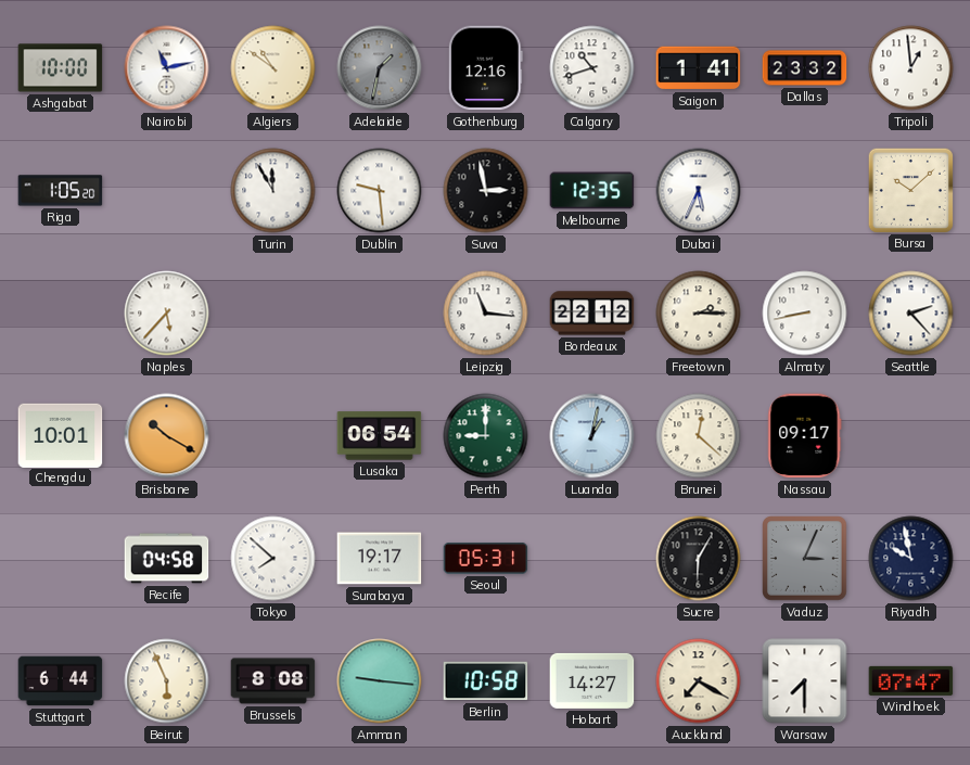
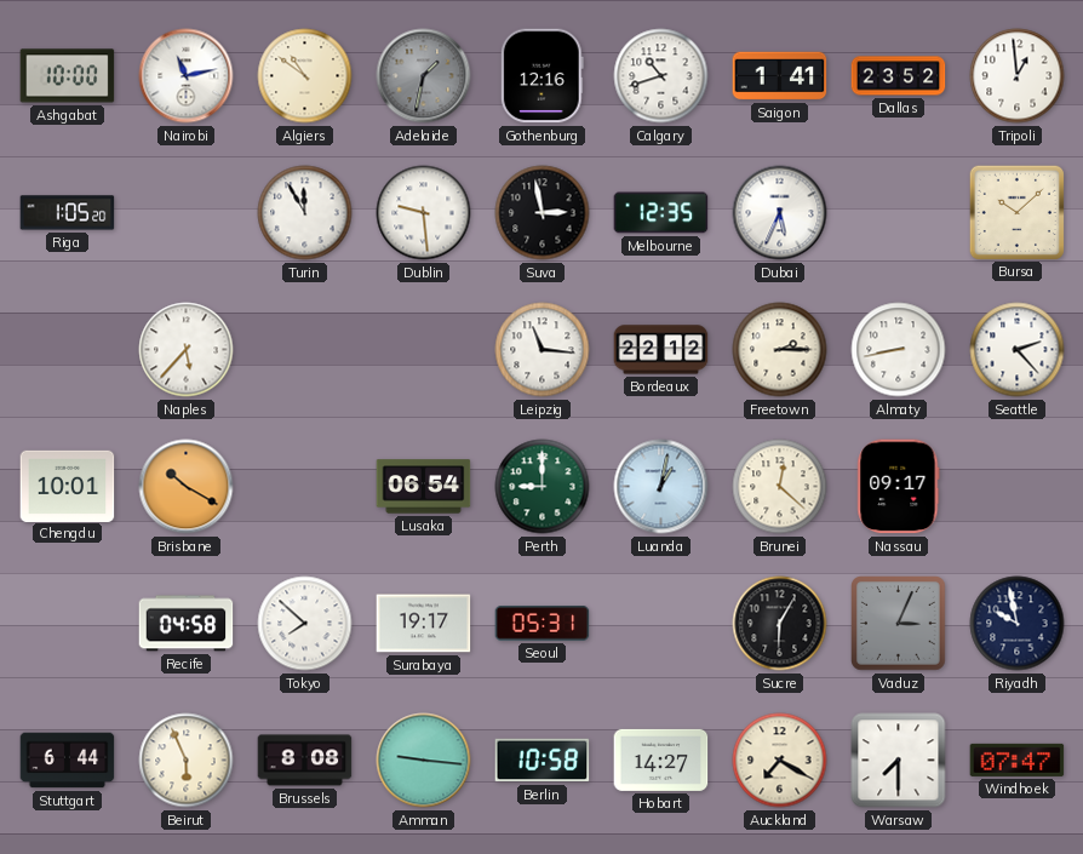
Dallas: 23:32 -> 23:52
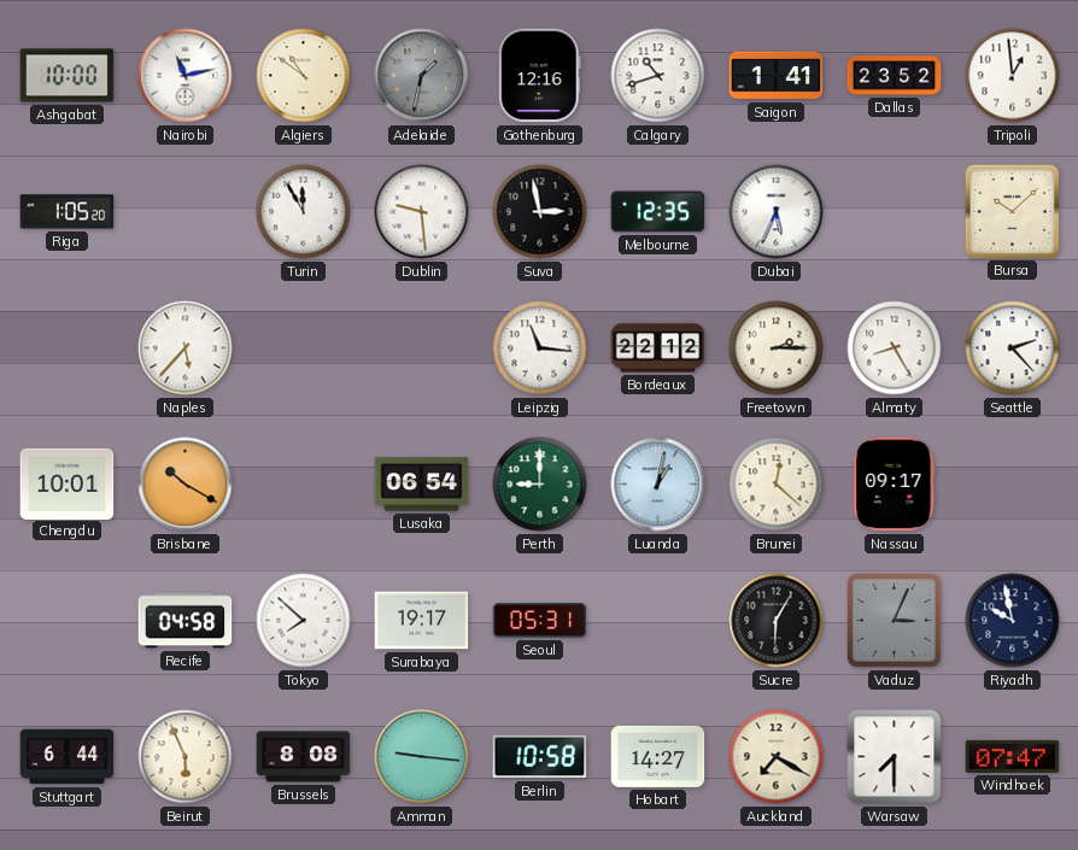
Almaty: 8:43 -> 8:25
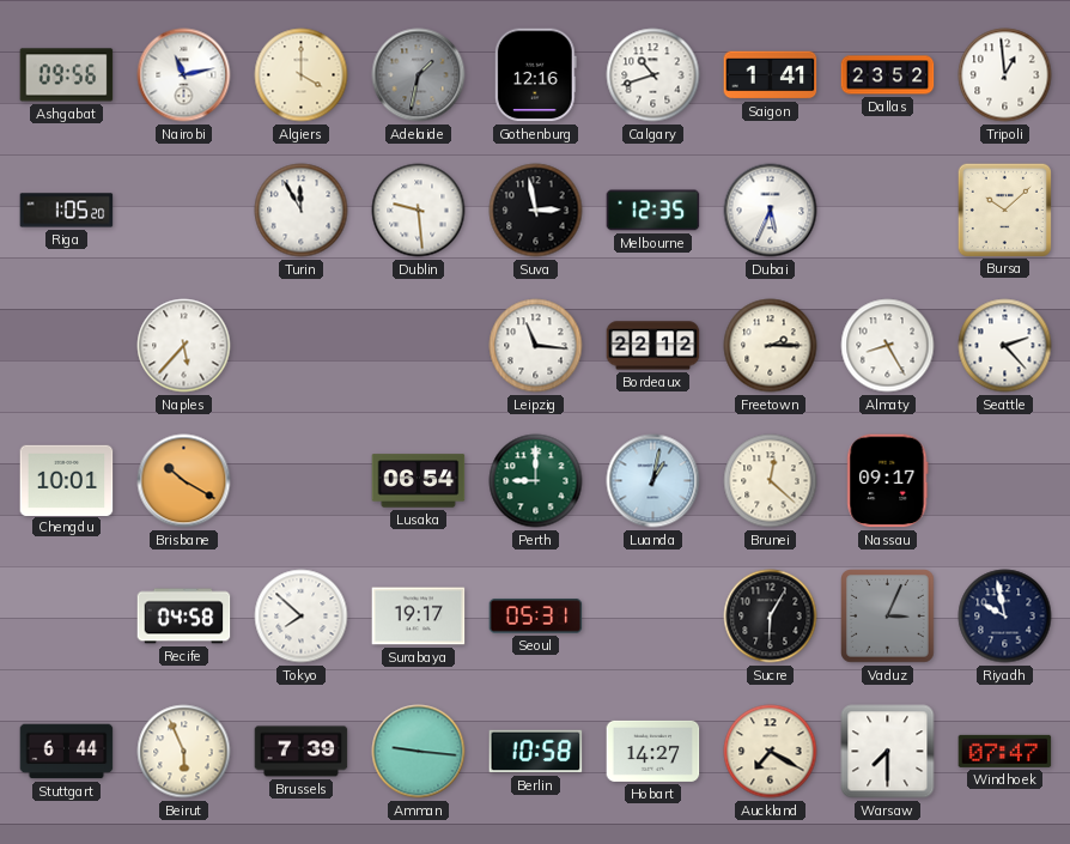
Ashgabat: 10:00 -> 09:56
Algiers: 10:51 -> 4:00
Brussels: 8:08 -> 7:39
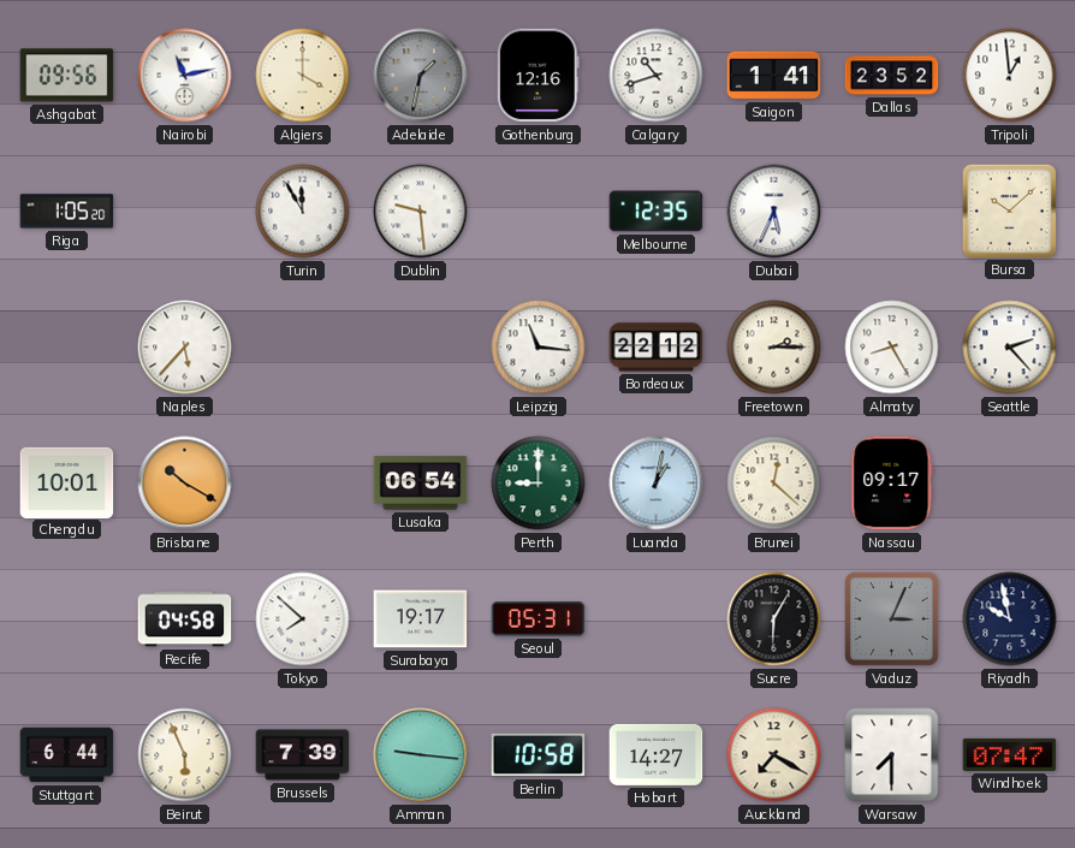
Suva: 2:58 -> none
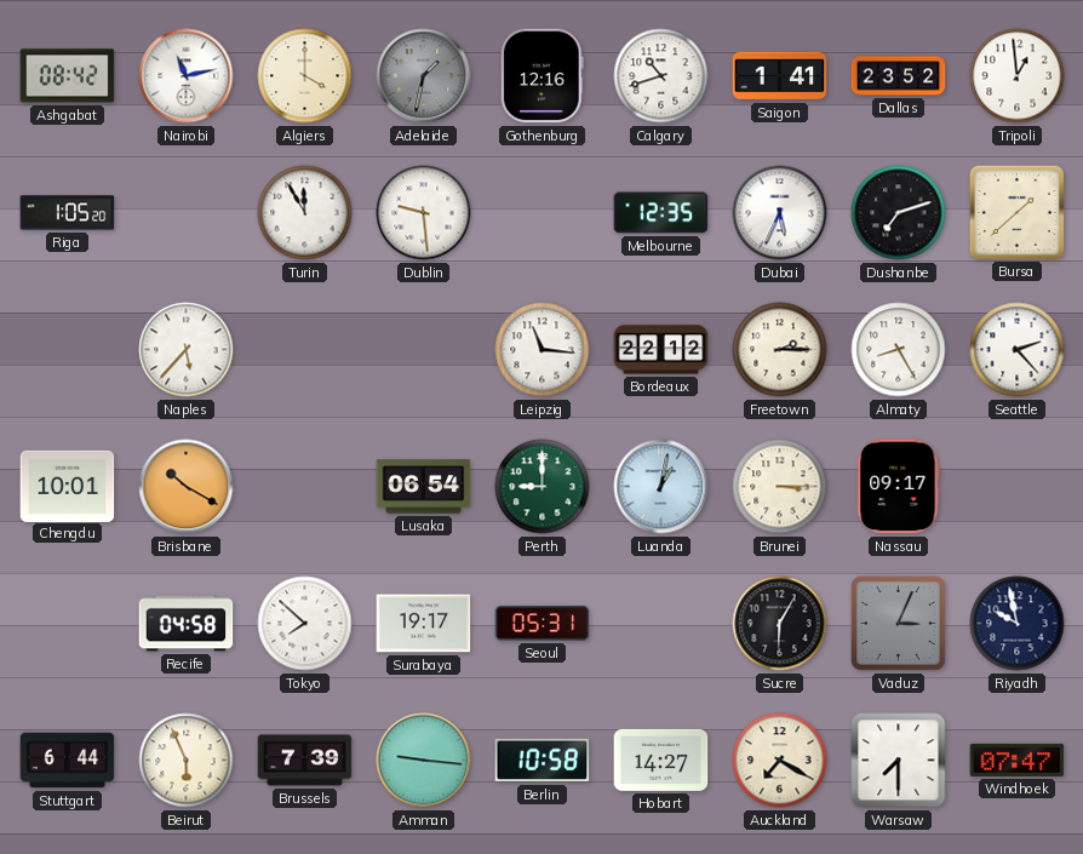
Ashgabat: 09:56 -> 08:42
Dushanbe: none -> 7:12
Bursa: 10:08 -> 1:38
Brunei: 12:22 -> 3:15
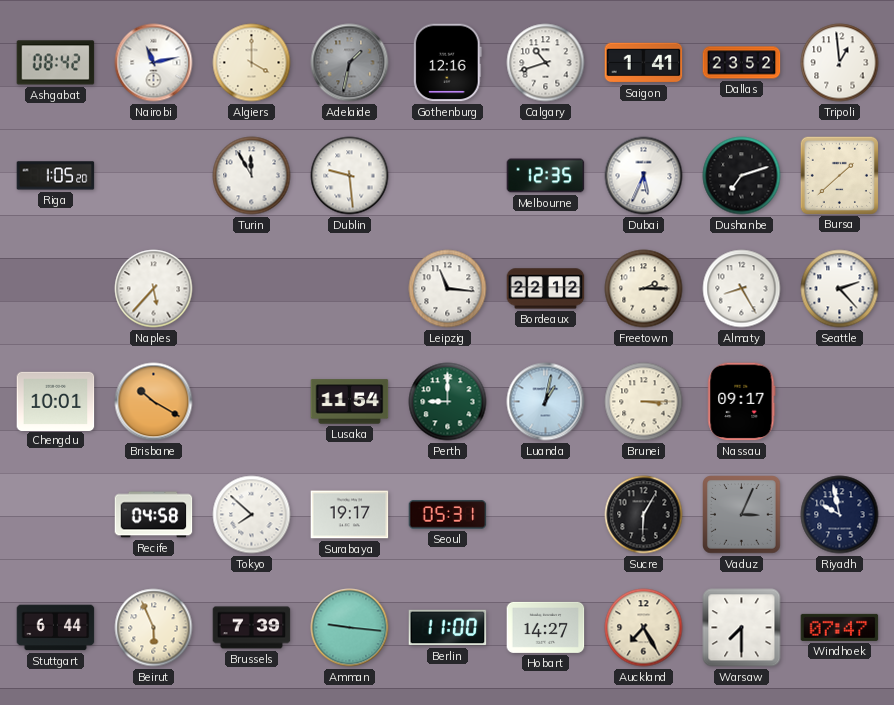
Lusaka: 06:54 -> 11:54
Berlin: 10:58 -> 11:00
Auckland: 7:20 -> 7:25
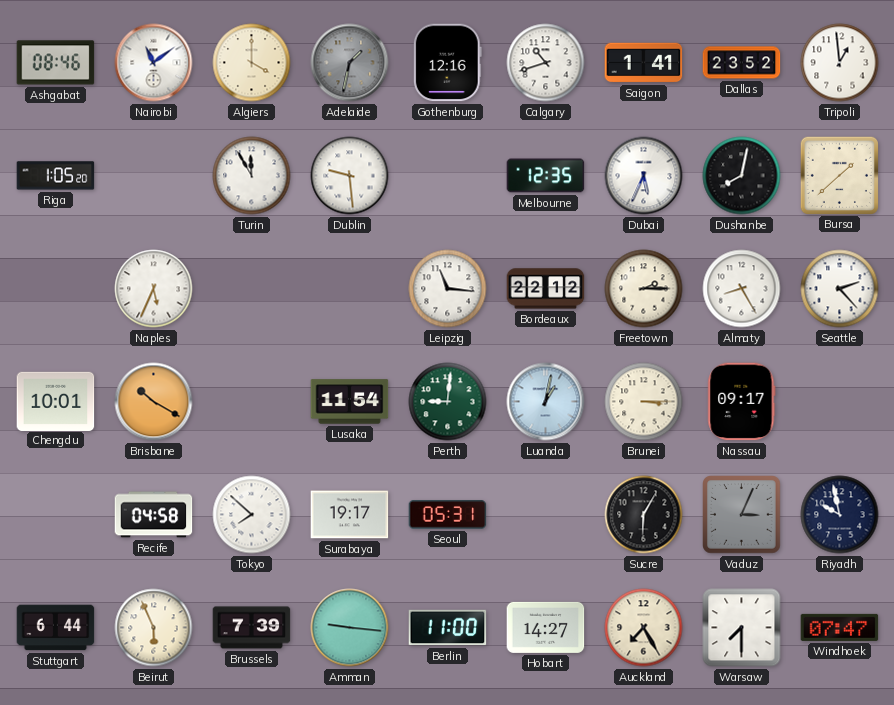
Ashgabat: 08:42 -> 08:46
Nairobi: 11:13 -> 11:09
Dushanbe: 7:12 -> 8:02
Naples: 5:37 -> 5:34
Perth: 9:00 -> 9:01
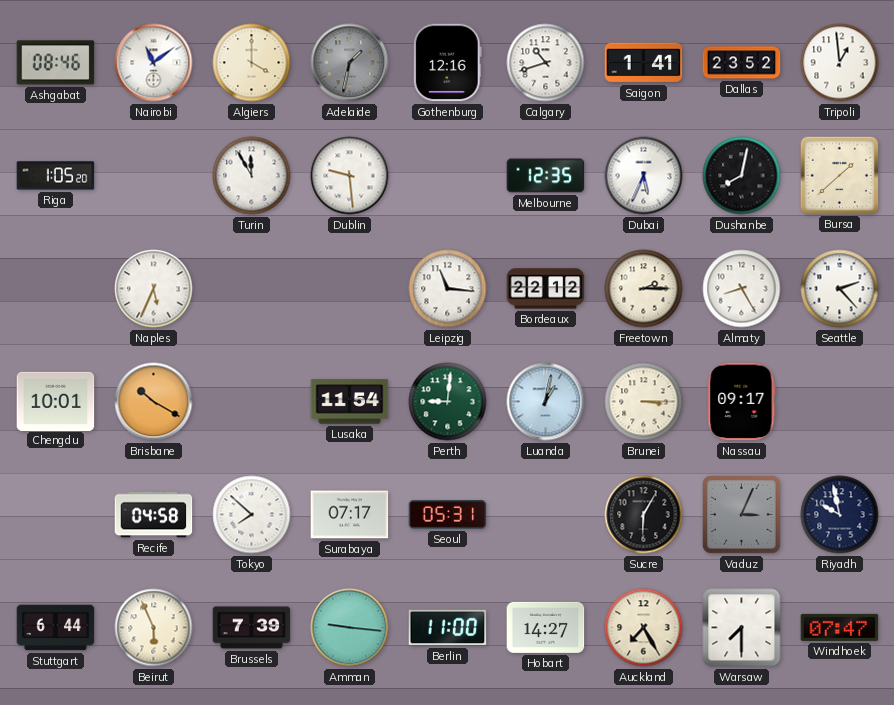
Surabaya: 19:17 -> 07:17
